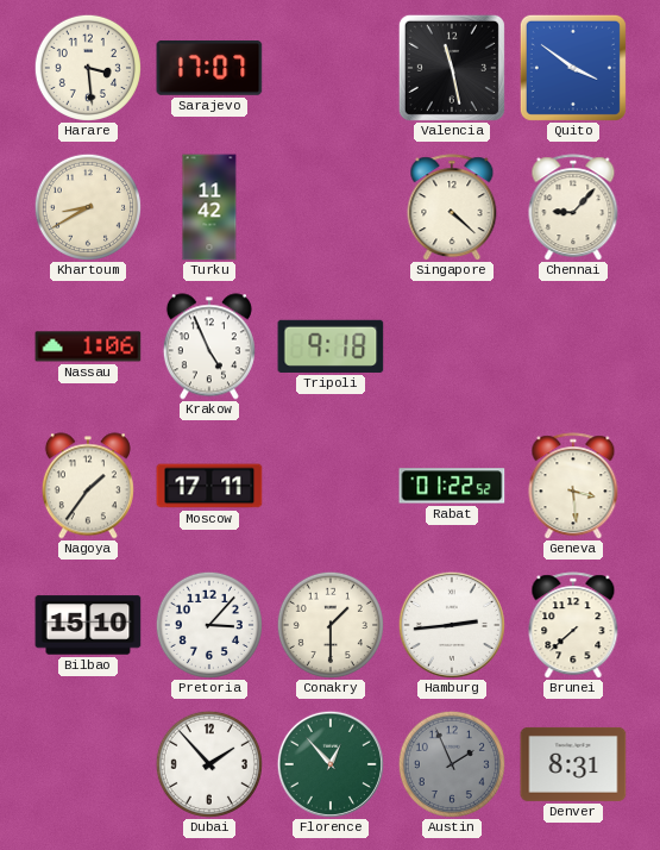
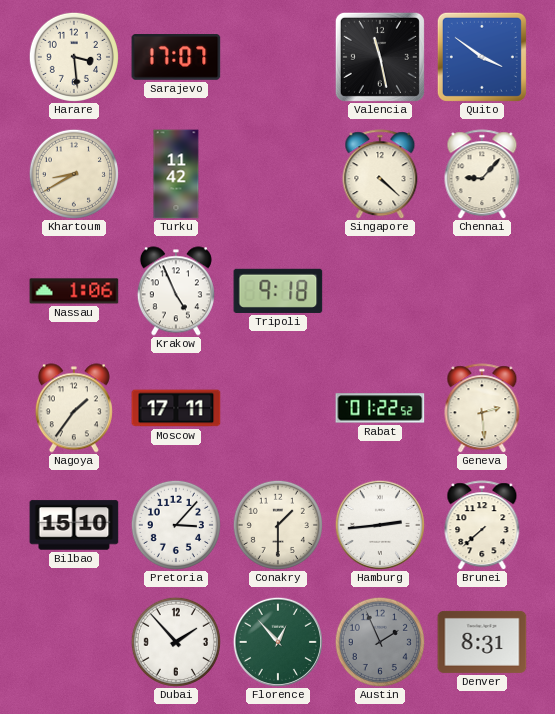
Geneva: 3:29 -> 2:29
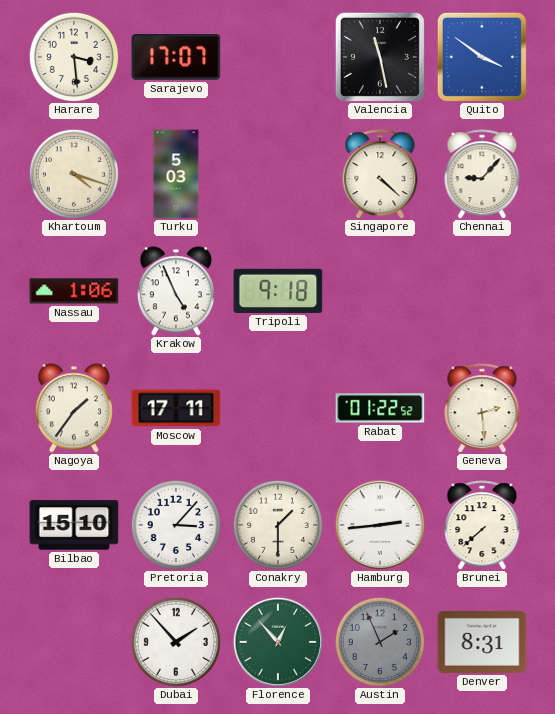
Khartoum: 8:40 -> 4:18
Turku: 11:42 -> 5:03
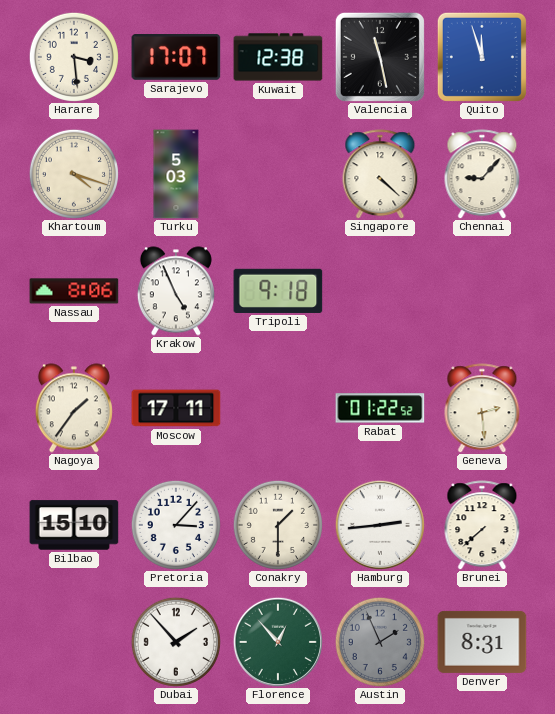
Kuwait: none -> 12:38
Quito: 3:51 -> 11:57
Nassau: 1:06 -> 8:06
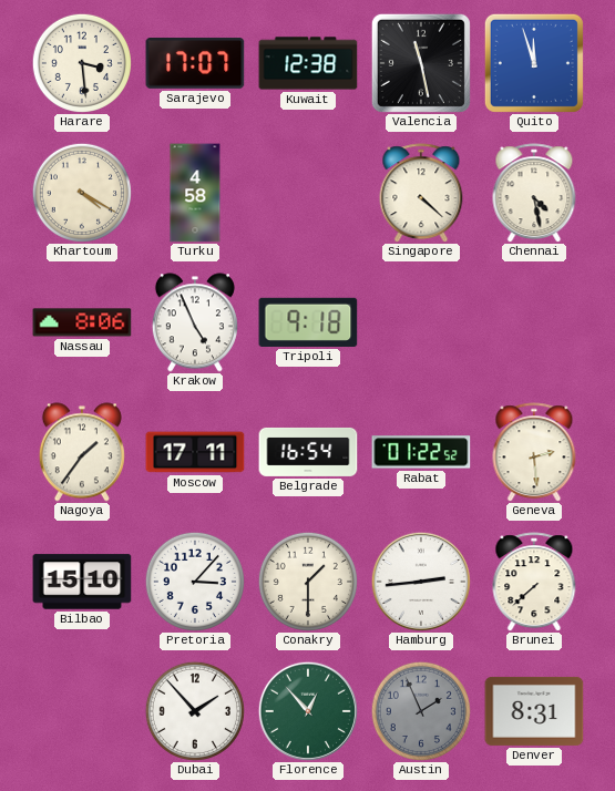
Khartoum: 4:18 -> 4:20
Turku: 5:03 -> 4:58
Chennai: 9:07 -> 4:28
Belgrade: none -> 16:54
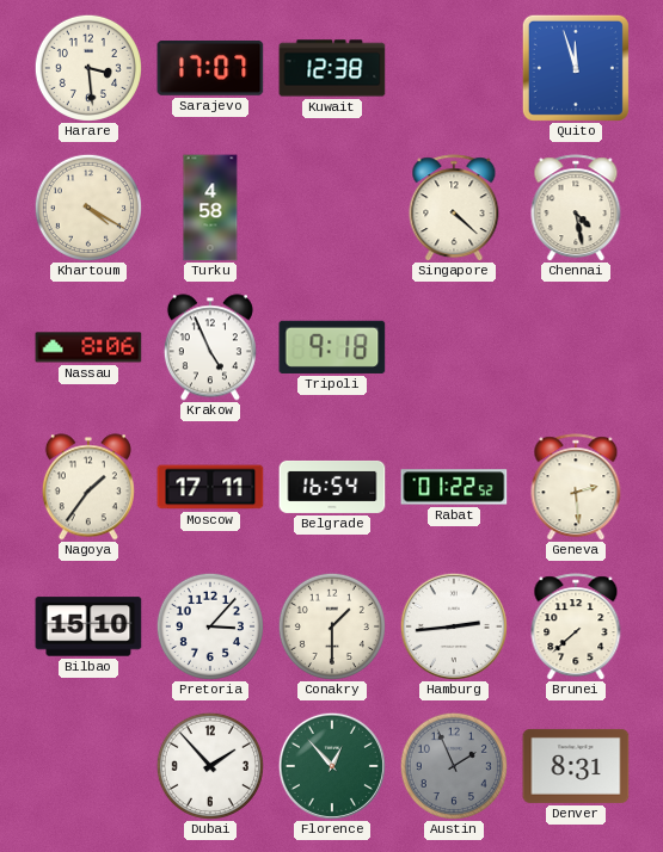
Valencia: 11:28 -> none
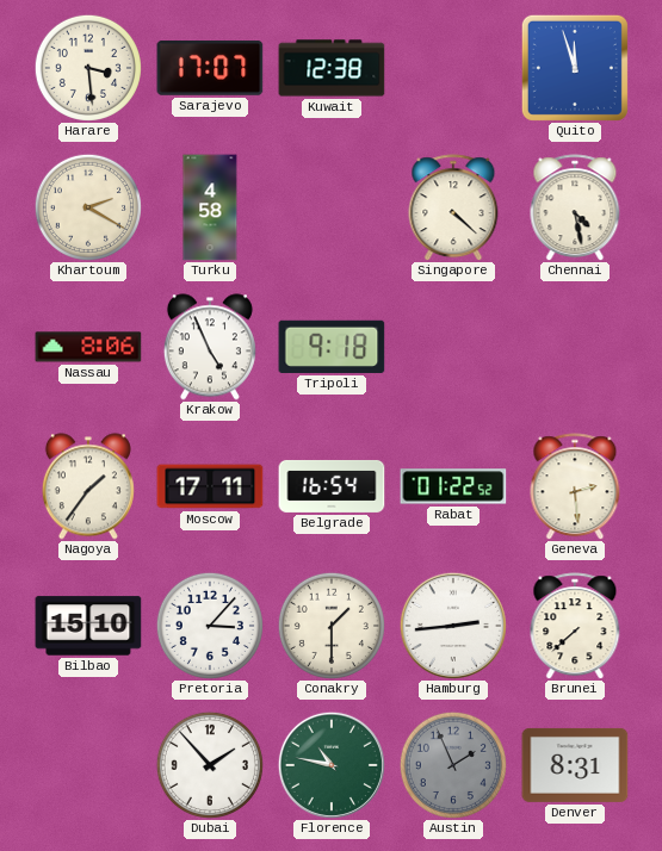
Khartoum: 4:20 -> 2:20
Florence: 12:53 -> 10:47
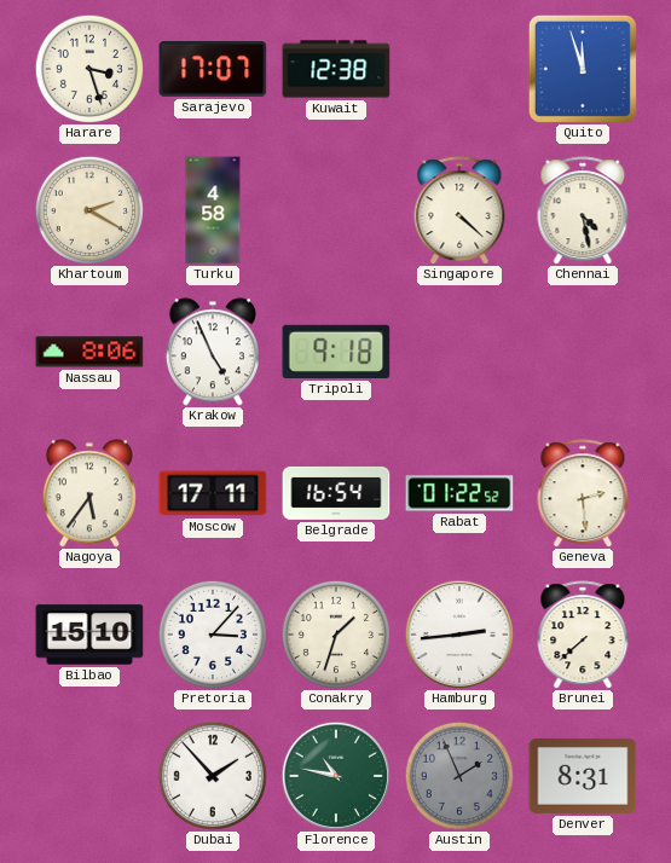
Harare: 3:29 -> 3:27
Nagoya: 1:36 -> 5:36
Conakry: 1:30 -> 1:33
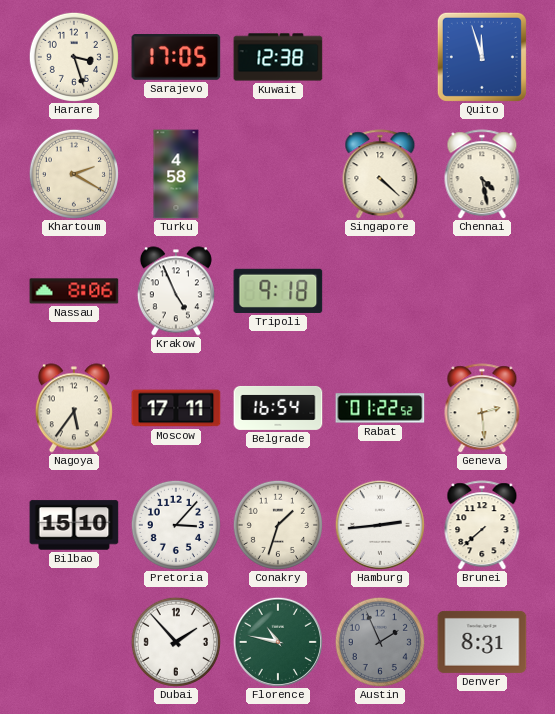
Sarajevo: 17:07 -> 17:05
